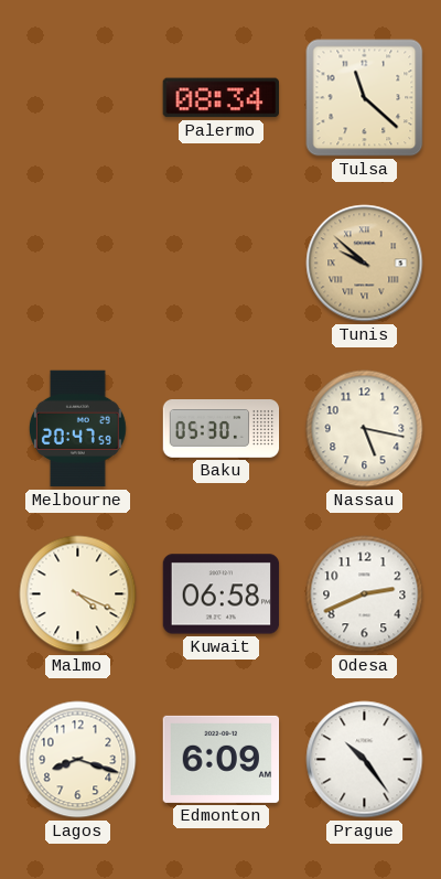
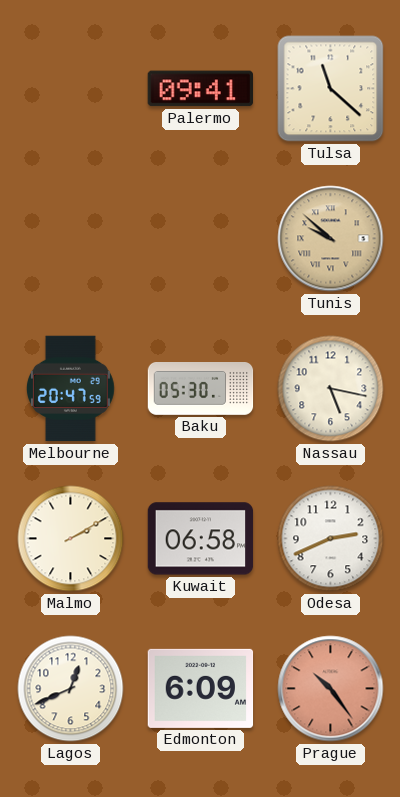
Palermo: 08:34 -> 09:41
Malmo: 4:19 -> 2:10
Lagos: 8:18 -> 12:41
Prague dial: white -> salmon
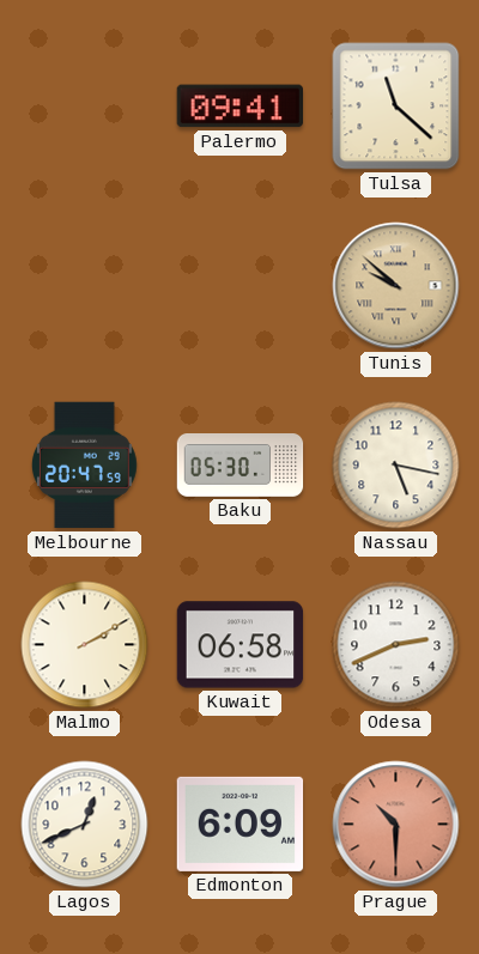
Prague: 10:24 -> 10:30
